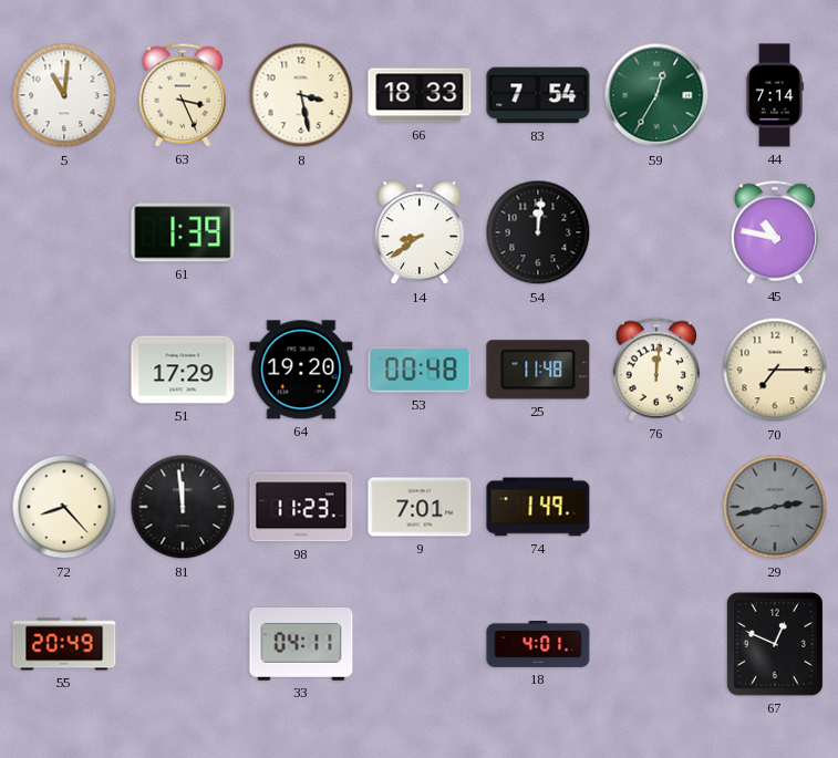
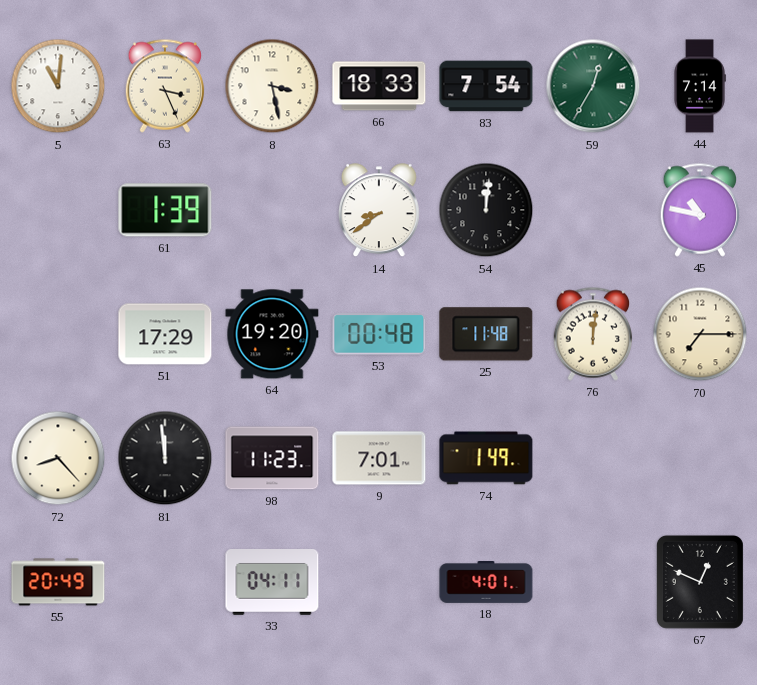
29: 2:43 -> none
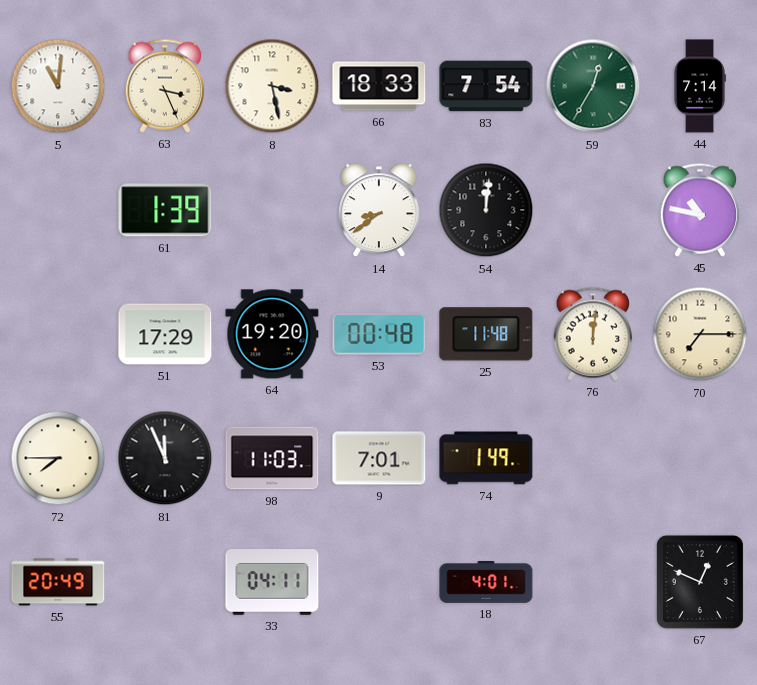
72: 8:23 -> 7:45
81: 11:59 -> 11:56
98: 11:23 -> 11:03
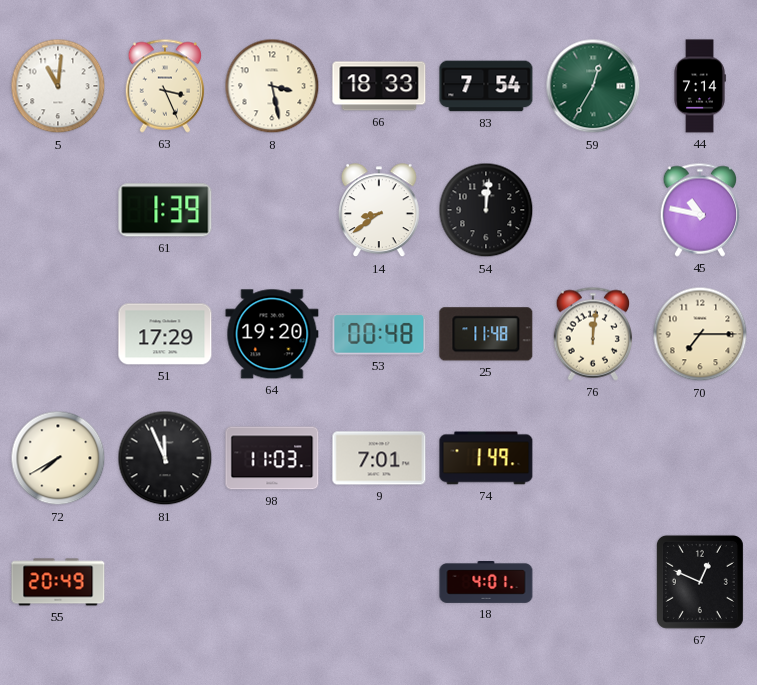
72: 7:45 -> 7:40
33: 04:11 -> none
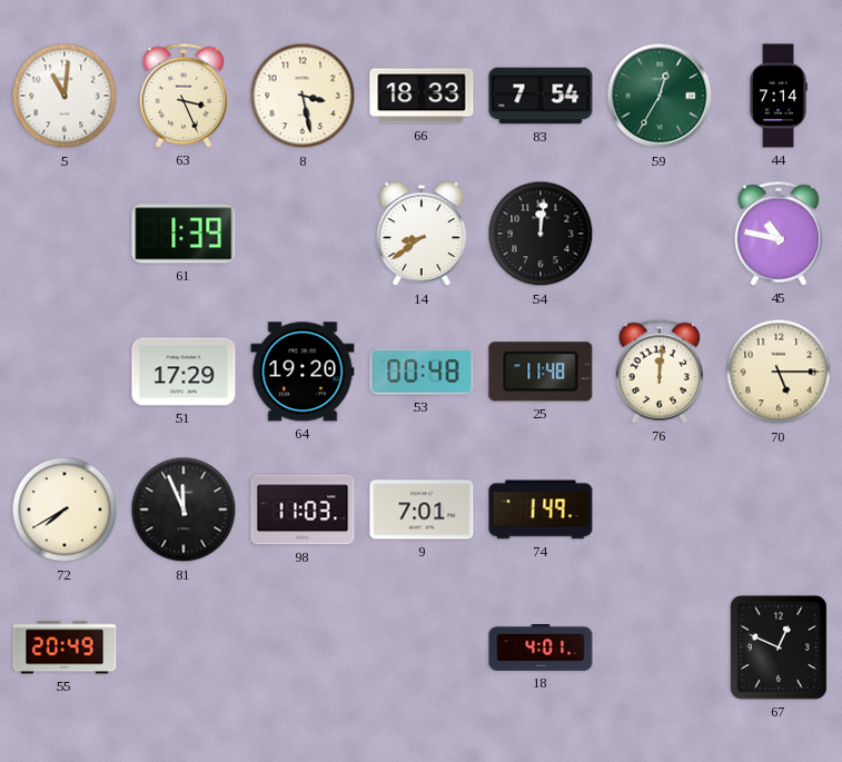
70: 7:15 -> 5:15
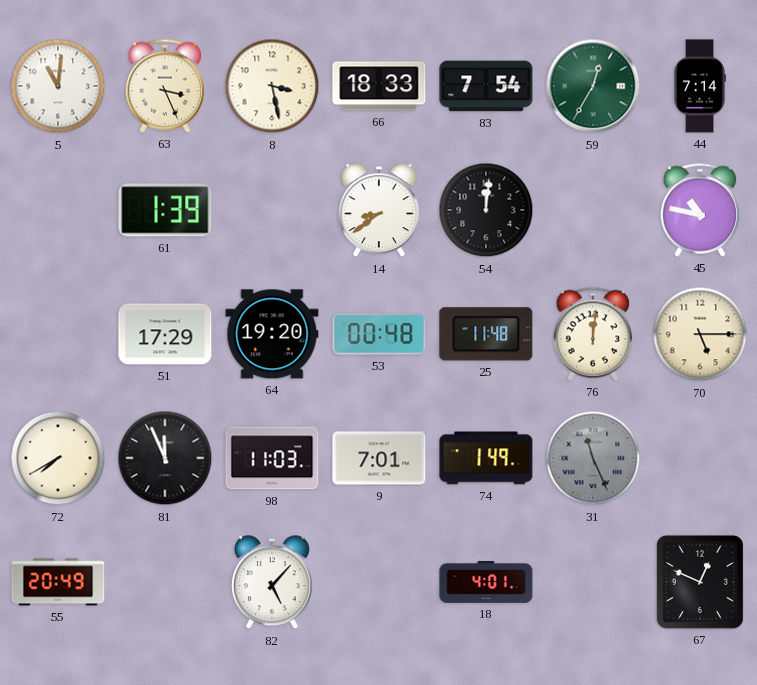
31: none -> 11:26
82: none -> 5:07
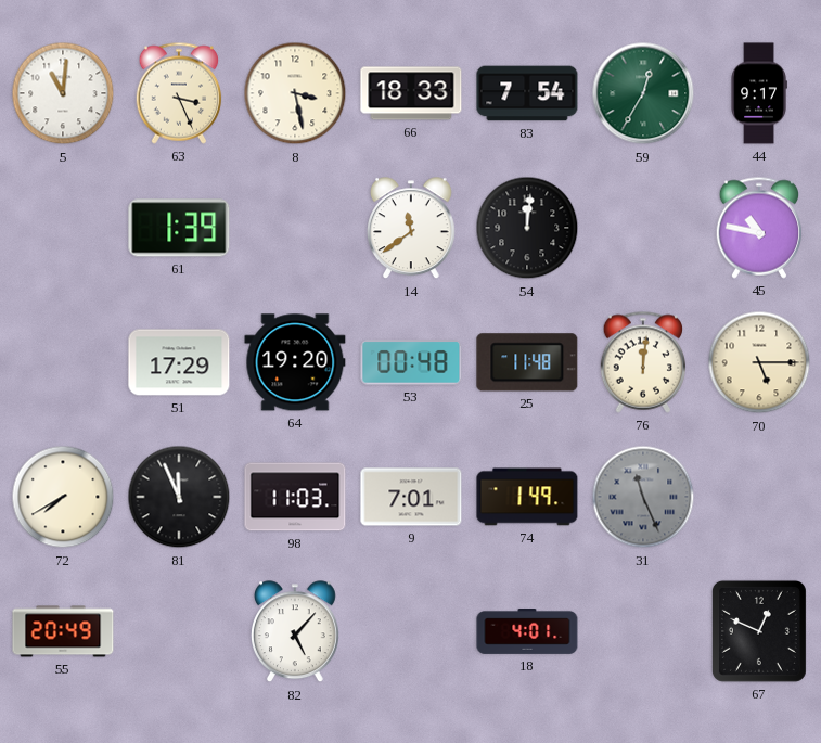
44: 7:14 -> 9:17
14: 8:39 -> 11:39
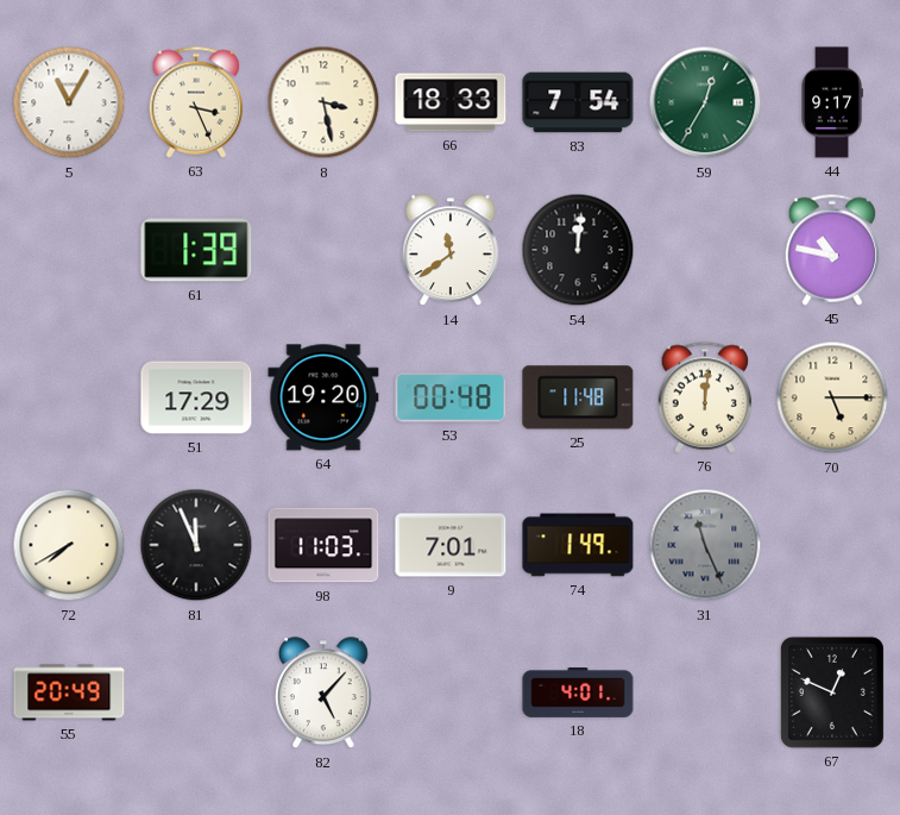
5: 11:01 -> 11:05
